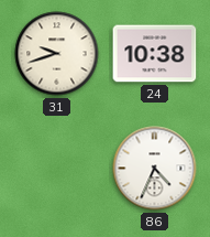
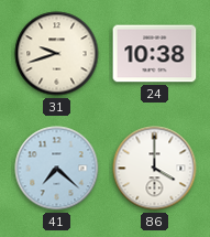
41: none -> 7:22
86: 4:34 -> 4:00
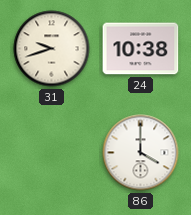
41: 7:22 -> none
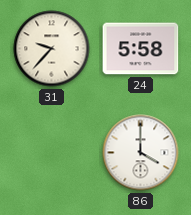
31: 9:42 -> 9:37
24: 10:38 -> 5:58
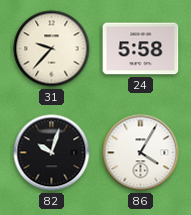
82: none -> 10:03
86: 4:00 -> 4:05
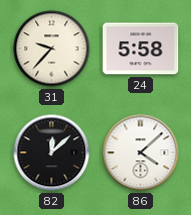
82: 10:03 -> 12:08
86: 4:05 -> 4:08
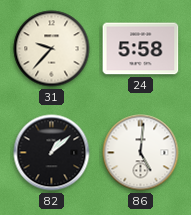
82: 12:08 -> 1:08
86: 4:08 -> 5:01
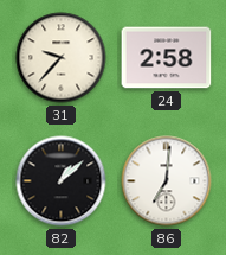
24: 5:58 -> 2:58
86: 5:01 -> 7:01
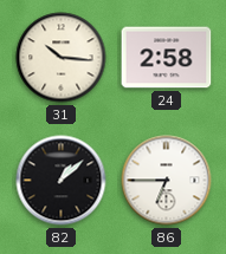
31: 9:37 -> 10:16
86: 7:01 -> 6:45
